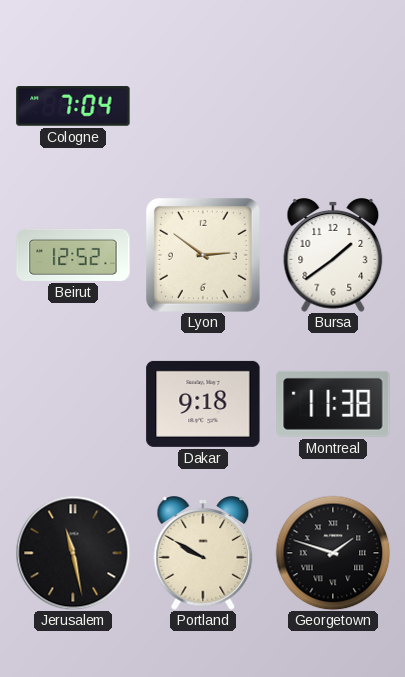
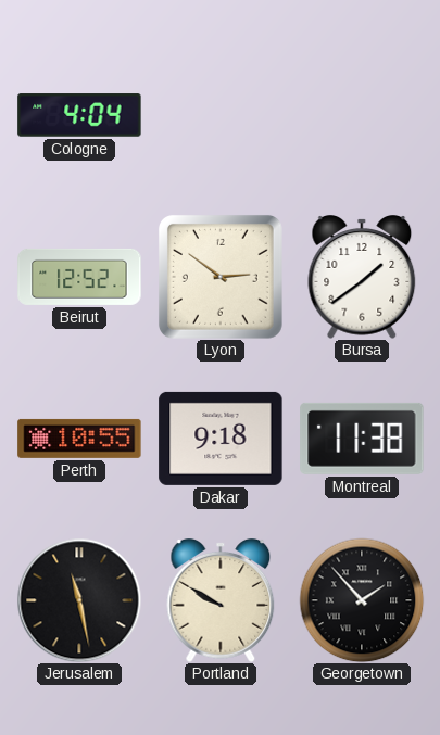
Cologne: 7:04 -> 4:04
Perth: none -> 10:55
Georgetown: 1:48 -> 1:53
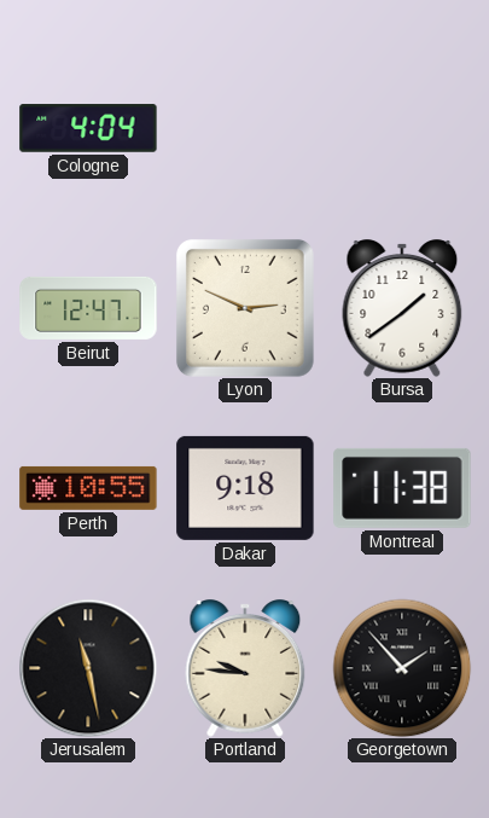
Beirut: 12:52 -> 12:47
Lyon: 2:51 -> 2:49
Portland: 9:50 -> 9:46
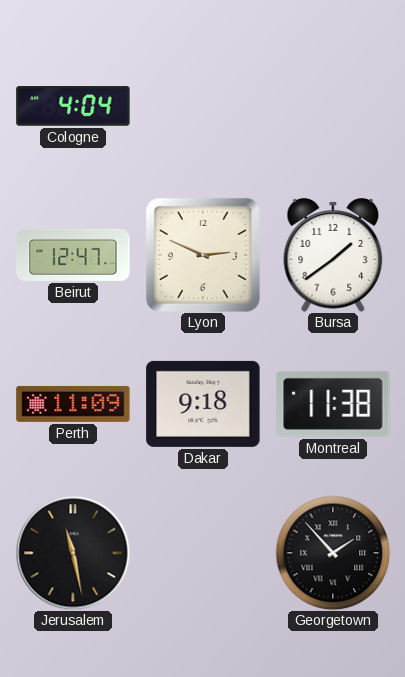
Perth: 10:55 -> 11:09
Portland: 9:46 -> none
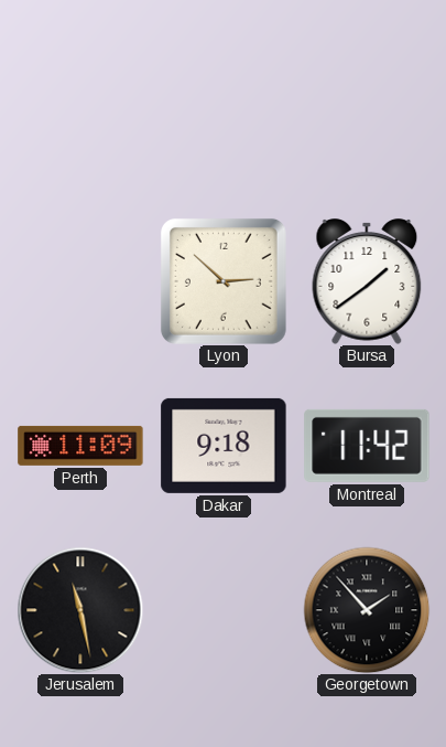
Cologne: 4:04 -> none
Beirut: 12:47 -> none
Lyon: 2:49 -> 2:52
Montreal: 11:38 -> 11:42
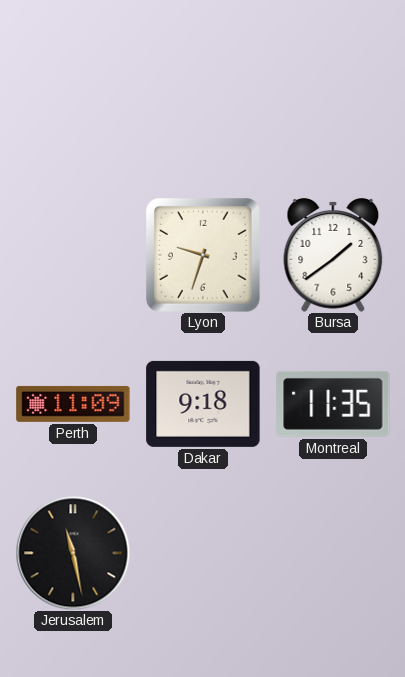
Lyon: 2:52 -> 9:33
Montreal: 11:42 -> 11:35
Georgetown: 1:53 -> none
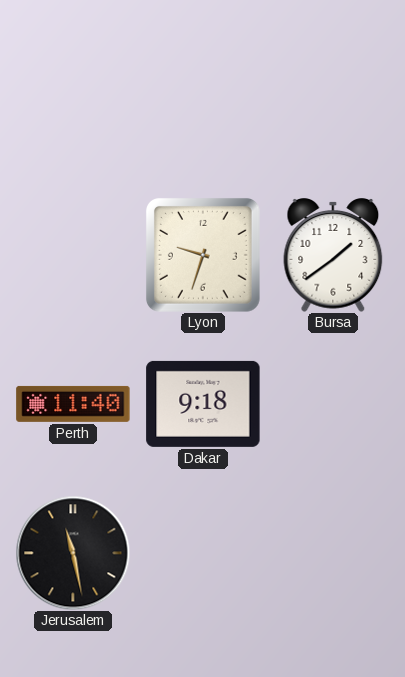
Perth: 11:09 -> 11:40
Montreal: 11:35 -> none
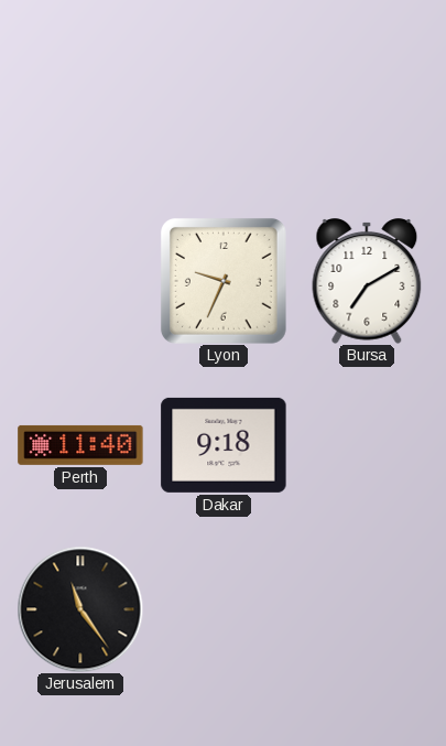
Lyon: 9:33 -> 9:34
Bursa: 1:39 -> 7:10
Jerusalem: 11:28 -> 11:24
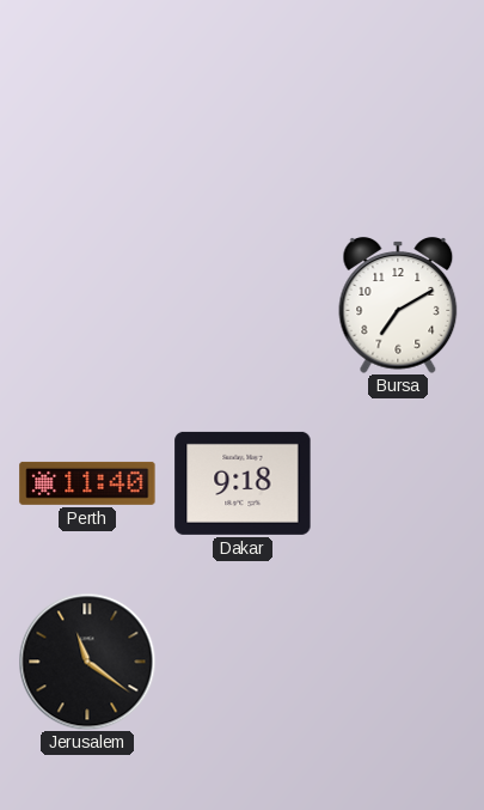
Lyon: 9:34 -> none
Jerusalem: 11:24 -> 11:21
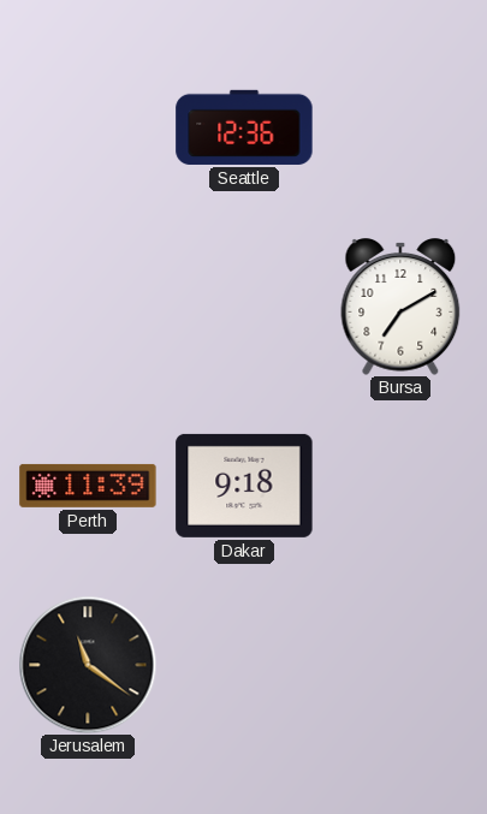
Seattle: none -> 12:36
Perth: 11:40 -> 11:39
